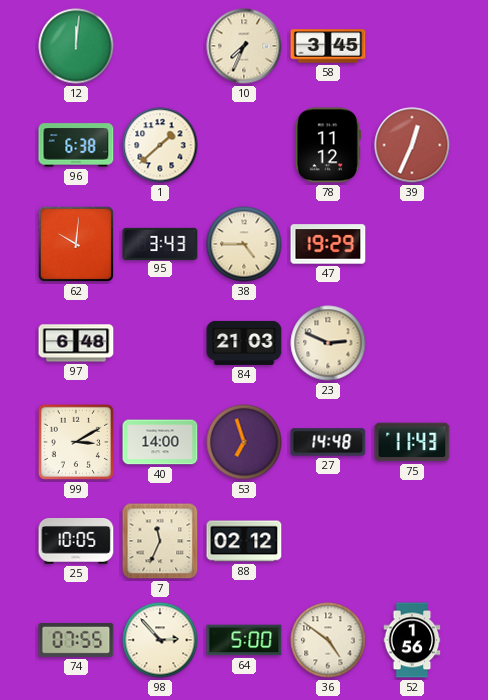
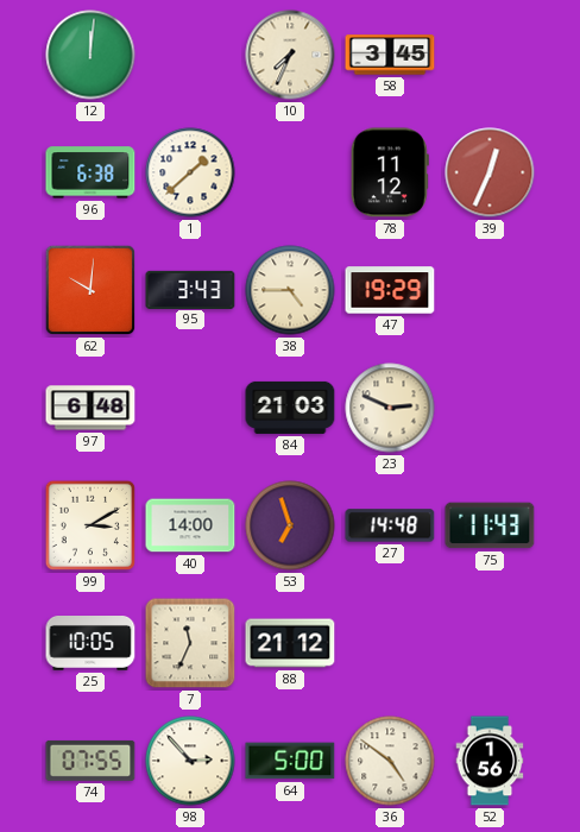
88: 02:12 -> 21:12
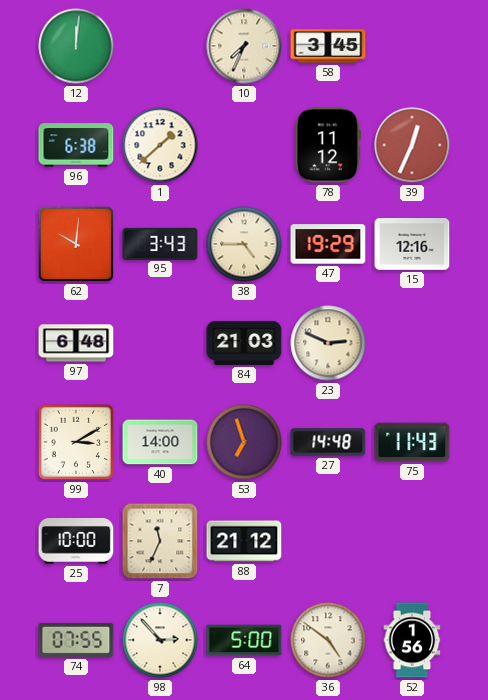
15: none -> 12:16
25: 10:05 -> 10:00
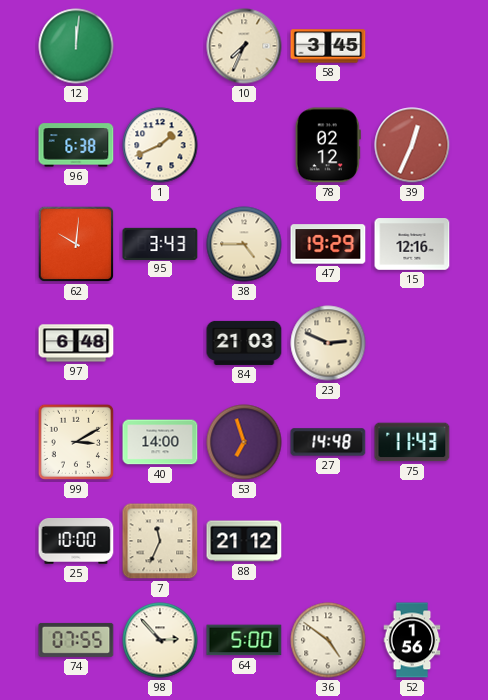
1: 1:38 -> 1:41
78: 11:12 -> 02:12
